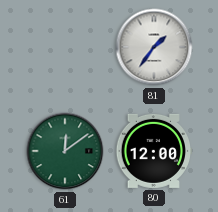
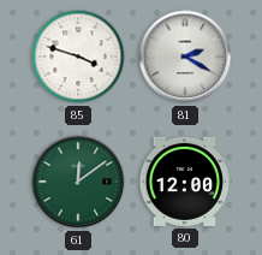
85: none -> 3:48
81: 1:36 -> 2:20
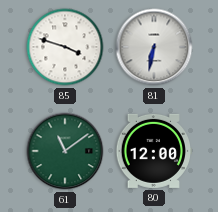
81: 2:20 -> 6:32
61: 12:09 -> 11:09
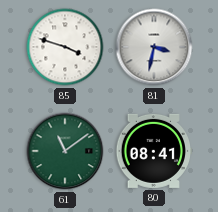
81: 6:32 -> 3:32
80: 12:00 -> 08:41
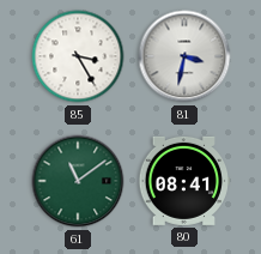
85: 3:48 -> 3:25
